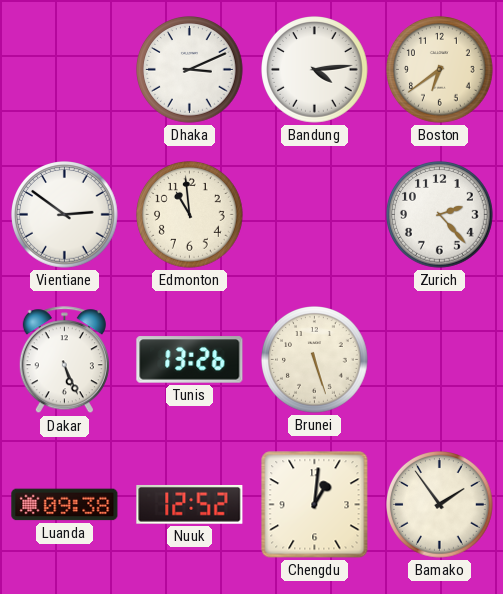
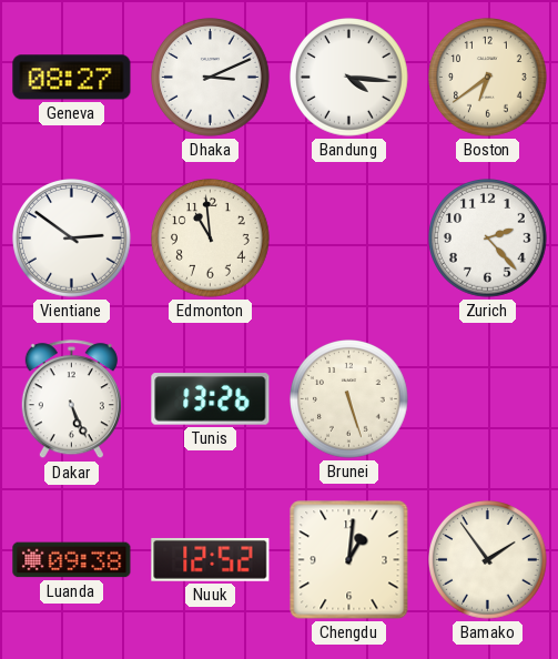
Geneva: none -> 08:27
Bandung: 4:14 -> 4:16
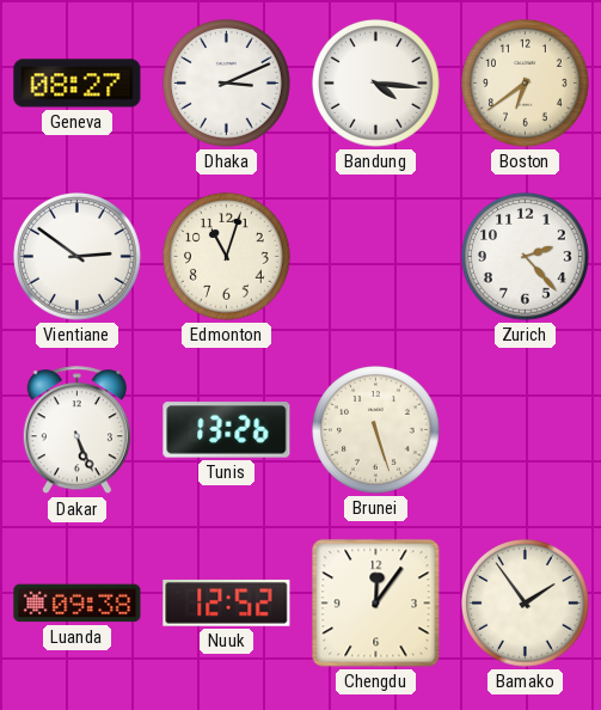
Edmonton: 10:59 -> 11:03
Chengdu: 1:01 -> 12:06
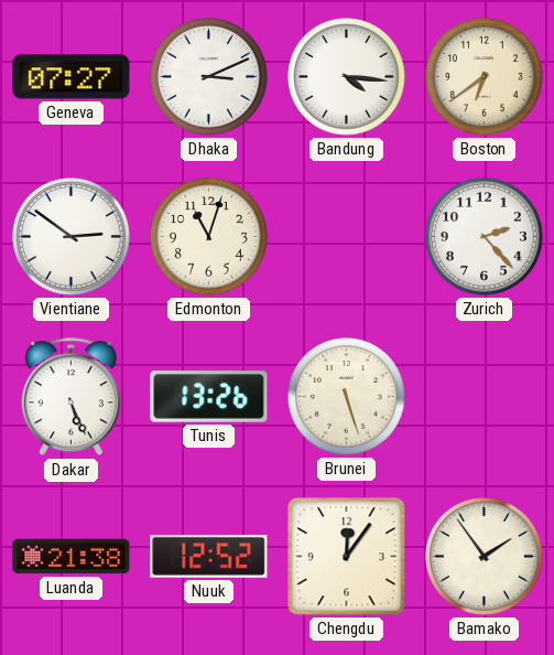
Geneva: 08:27 -> 07:27
Luanda: 09:38 -> 21:38
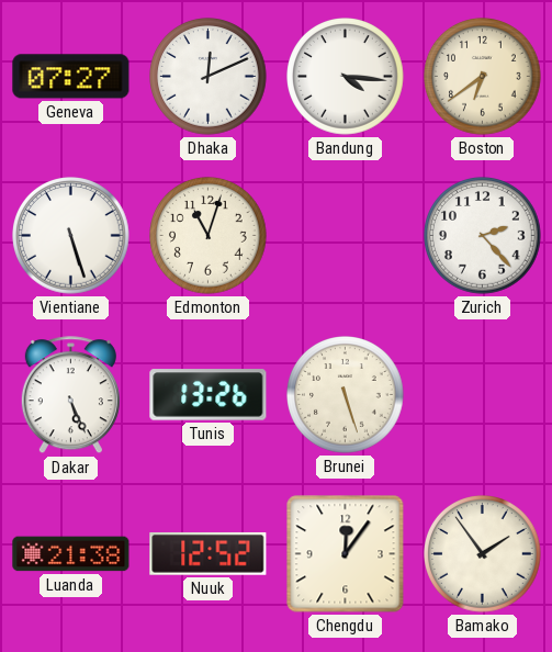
Dhaka: 3:11 -> 12:11
Vientiane: 2:51 -> 5:27
